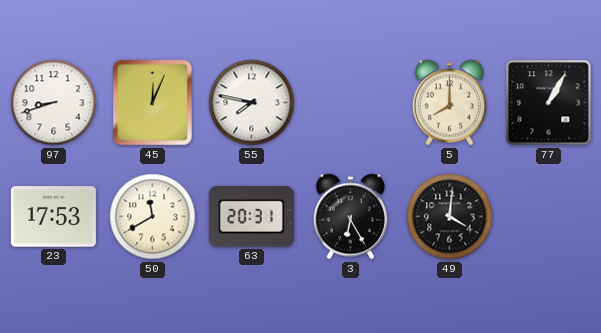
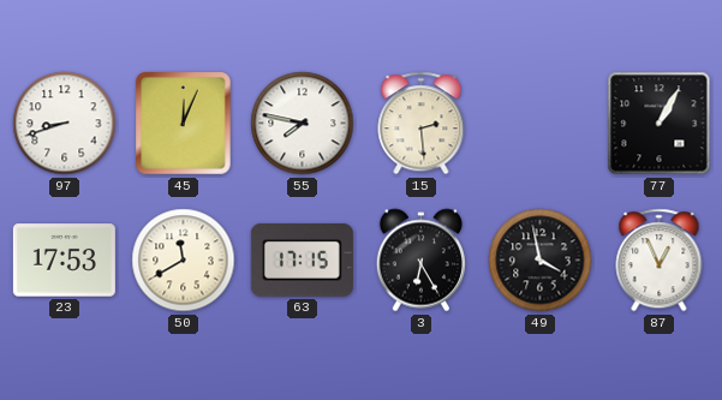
15: none -> 2:29
5: 8:00 -> none
63: 20:31 -> 17:15
49: 4:01 -> 3:58
87: none -> 12:56
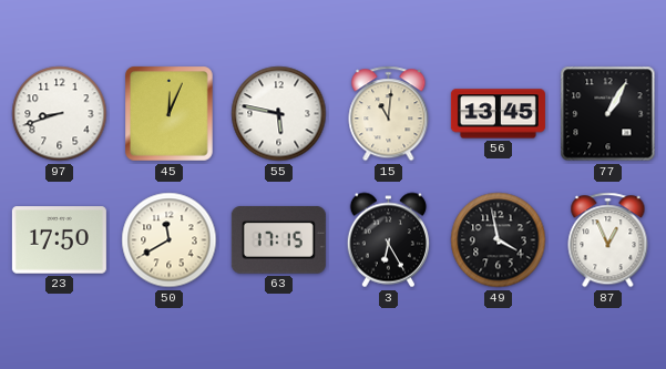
55: 7:47 -> 5:47
15: 2:29 -> 11:01
56: none -> 13:45
23: 17:53 -> 17:50
